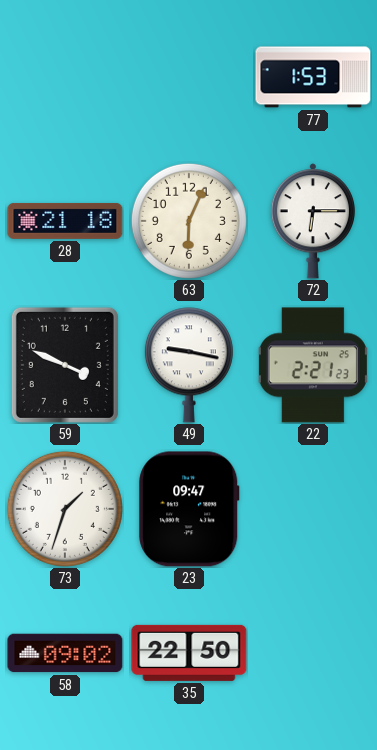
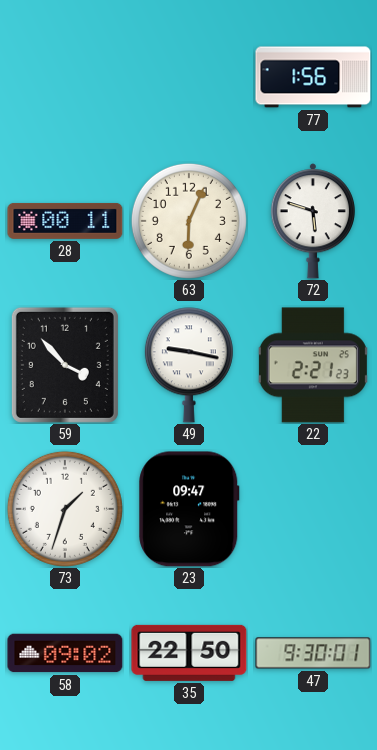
77: 1:53 -> 1:56
28: 21:18 -> 00:11
72: 6:15 -> 5:48
59: 3:49 -> 3:53
47: none -> 9:30
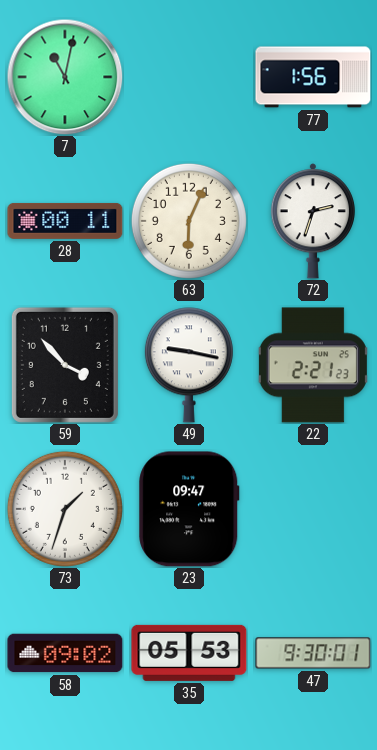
7: none -> 11:02
72: 5:48 -> 2:33
35: 22:50 -> 05:53
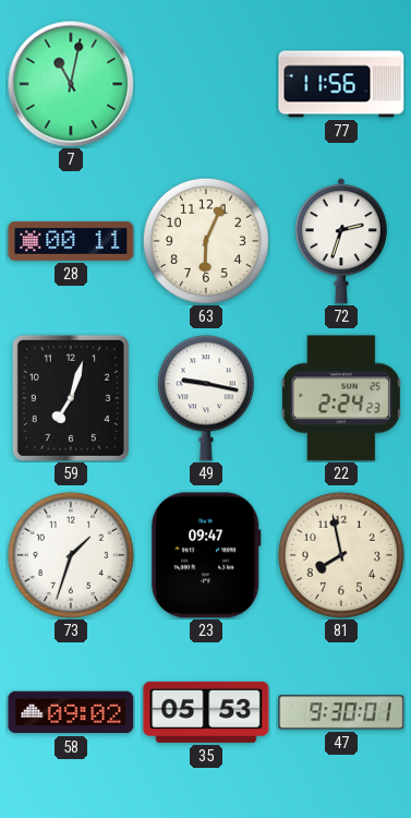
77: 1:56 -> 11:56
59: 3:53 -> 7:03
22: 2:21 -> 2:24
81: none -> 7:58
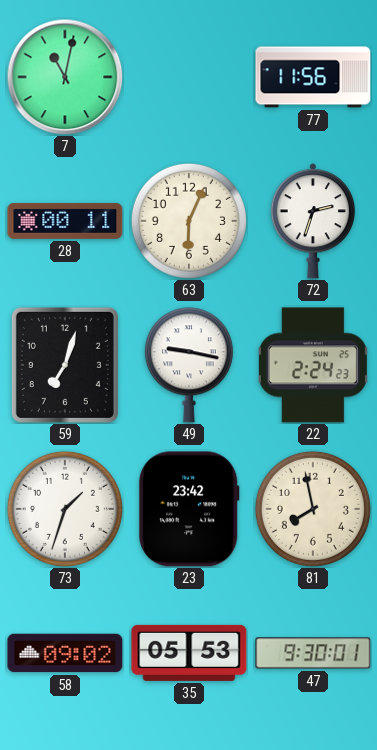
23: 09:47 -> 23:42
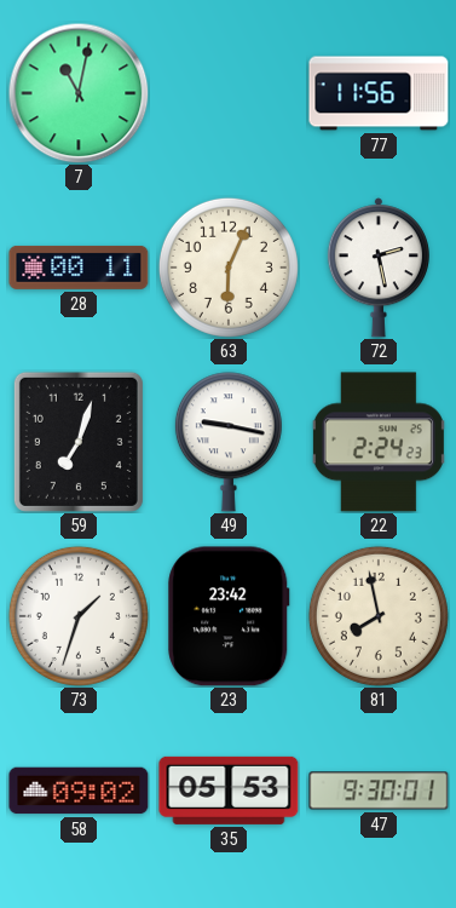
72: 2:33 -> 2:28
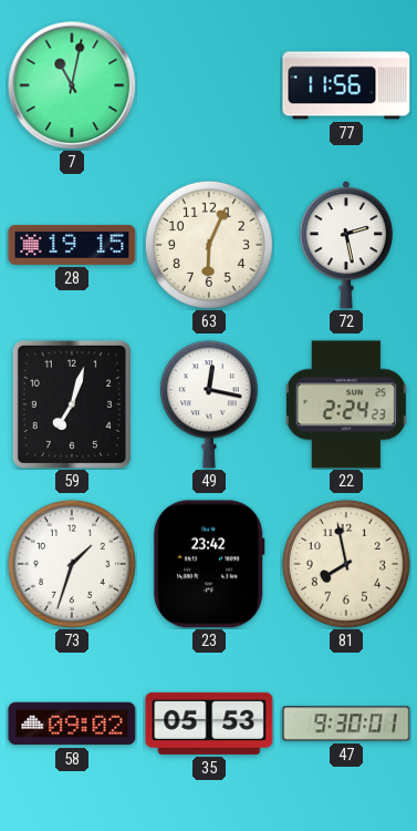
28: 00:11 -> 19:15
49: 9:17 -> 12:17
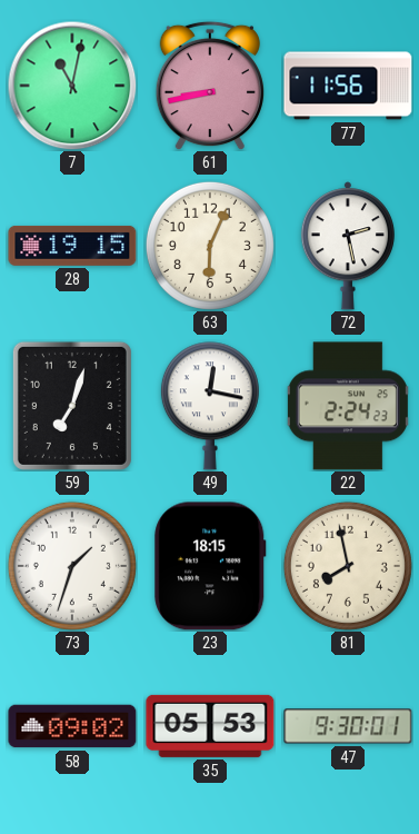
61: none -> 8:43
23: 23:42 -> 18:15
